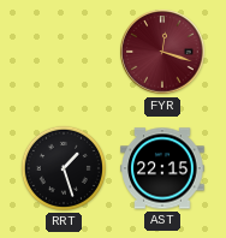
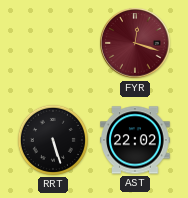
RRT: 1:27 -> 5:27
AST: 22:15 -> 22:02
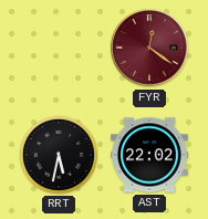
FYR: 12:18 -> 12:21
RRT: 5:27 -> 5:32
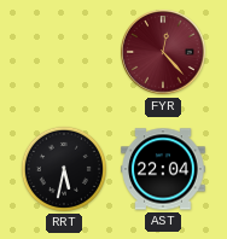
FYR: 12:21 -> 12:23
AST: 22:02 -> 22:04
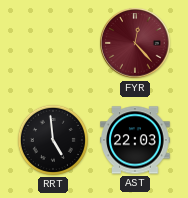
RRT: 5:32 -> 4:59
AST: 22:04 -> 22:03
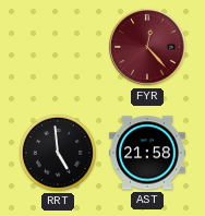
AST: 22:03 -> 21:58
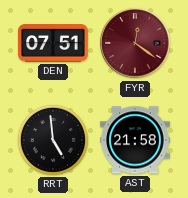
DEN: none -> 07:51
FYR: 12:23 -> 12:21
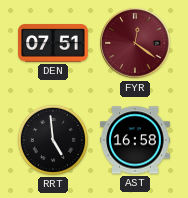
AST: 21:58 -> 16:58
